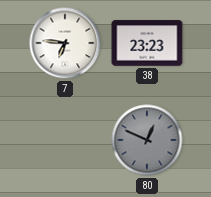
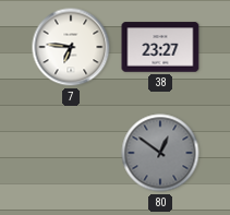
38: 23:23 -> 23:27
80: 12:49 -> 12:51
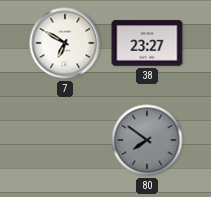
7: 6:46 -> 6:50
80: 12:51 -> 7:51
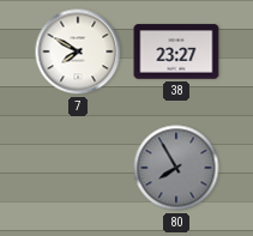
7: 6:50 -> 7:50
80: 7:51 -> 7:55
